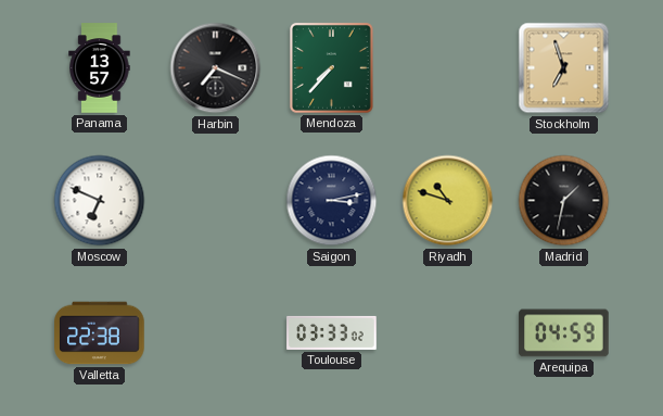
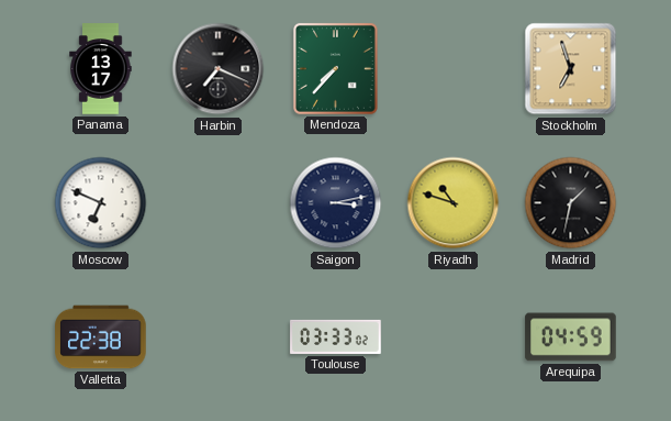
Panama: 13:57 -> 13:17
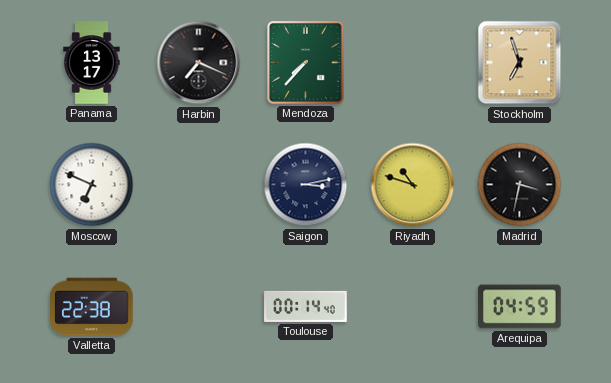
Madrid: 1:32 -> 3:32
Toulouse: 03:33 -> 00:14
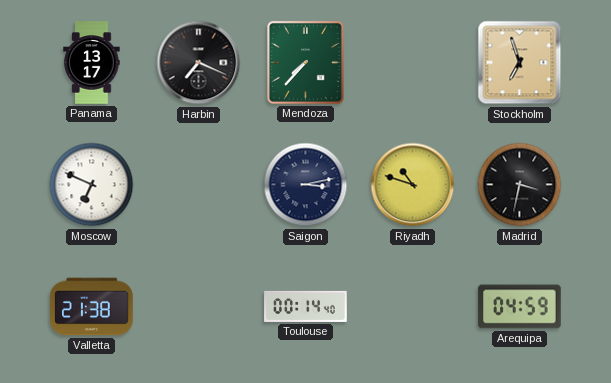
Valletta: 22:38 -> 21:38
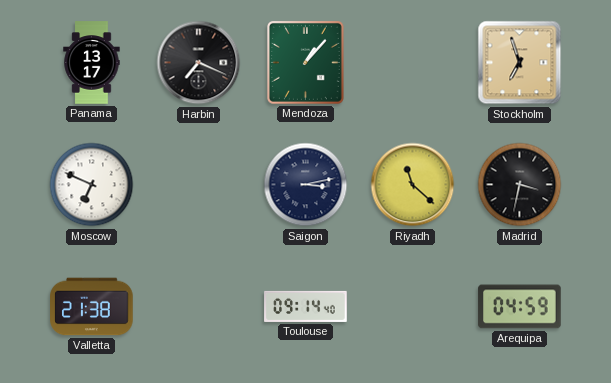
Mendoza: 7:37 -> 1:07
Riyadh: 10:48 -> 11:22
Toulouse: 00:14 -> 09:14
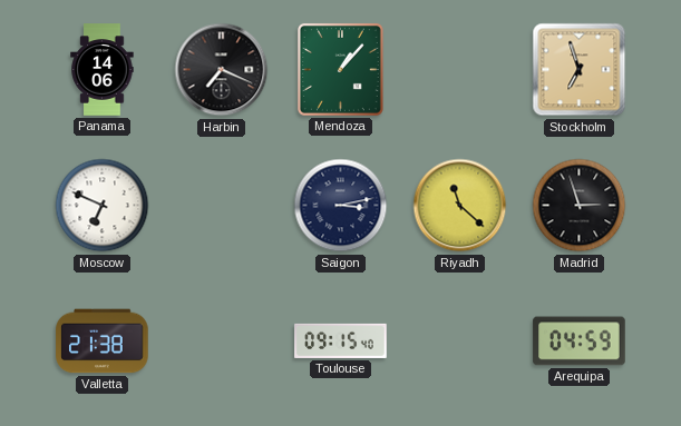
Panama: 13:17 -> 14:06
Madrid: 3:32 -> 2:57
Toulouse: 09:14 -> 09:15
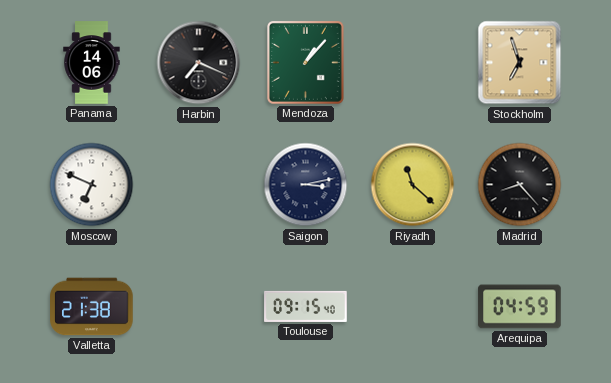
Madrid: 2:57 -> 8:23
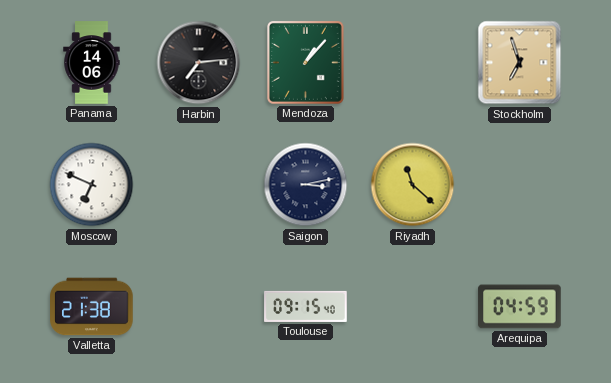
Harbin: 7:19 -> 7:14
Madrid: 8:23 -> none
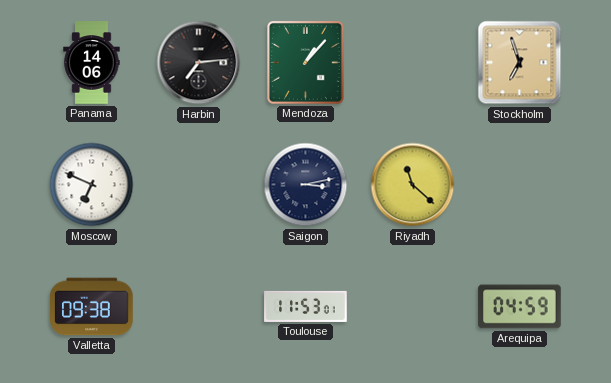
Valletta: 21:38 -> 09:38
Toulouse: 09:15 -> 11:53
